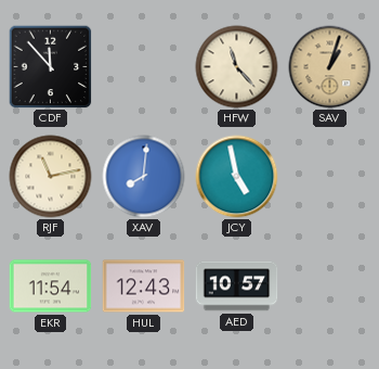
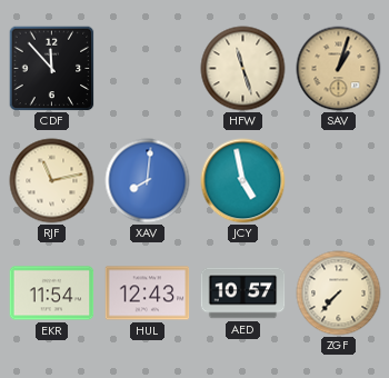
HFW: 11:23 -> 11:27
ZGF: none -> 7:37
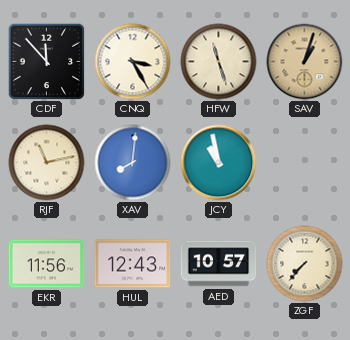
CNQ: none -> 3:25
JCY: 4:58 -> 10:58
EKR: 11:54 -> 11:56
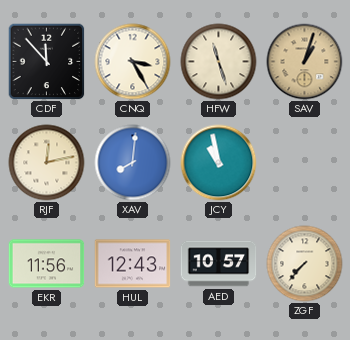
RJF: 11:13 -> 12:13
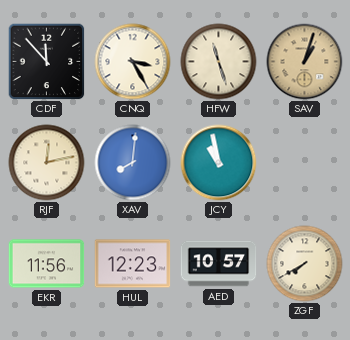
HUL: 12:43 -> 12:23
ZGF: 7:37 -> 7:40
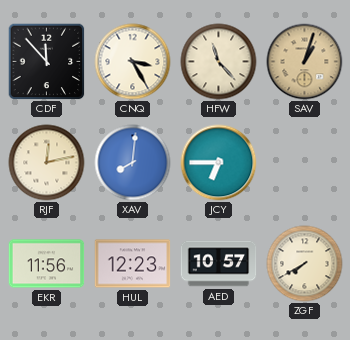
HFW: 11:27 -> 11:23
JCY: 10:58 -> 6:45
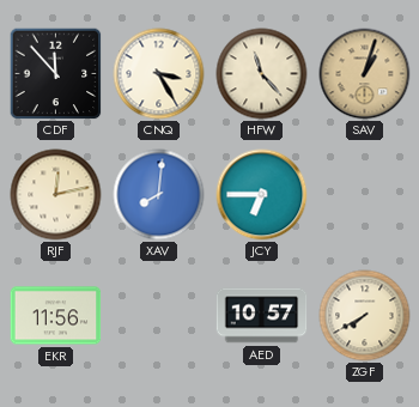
HUL: 12:23 -> none
